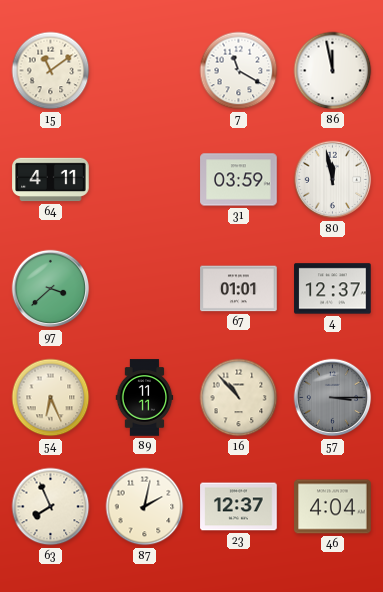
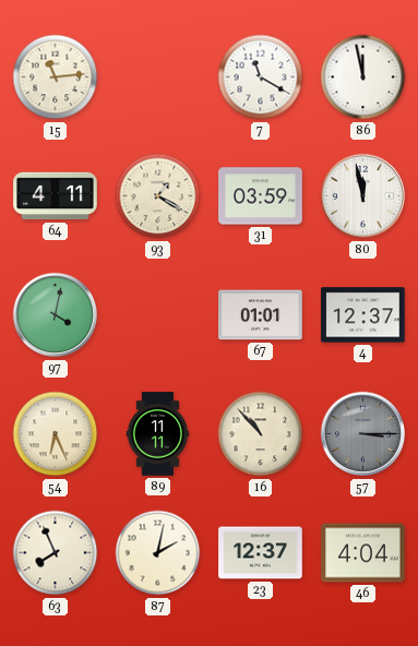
15: 11:09 -> 11:14
93: none -> 1:20
97: 3:38 -> 4:02
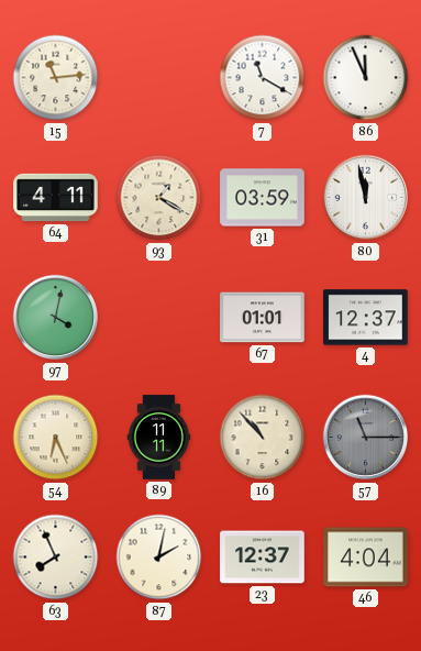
86: 11:58 -> 11:56
57: 3:15 -> 11:15
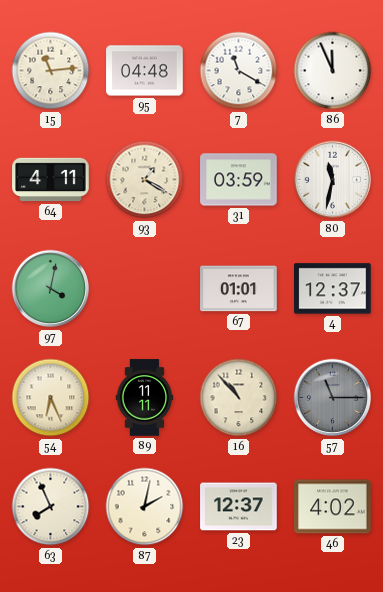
95: none -> 04:48
80: 11:58 -> 11:32
46: 4:04 -> 4:02
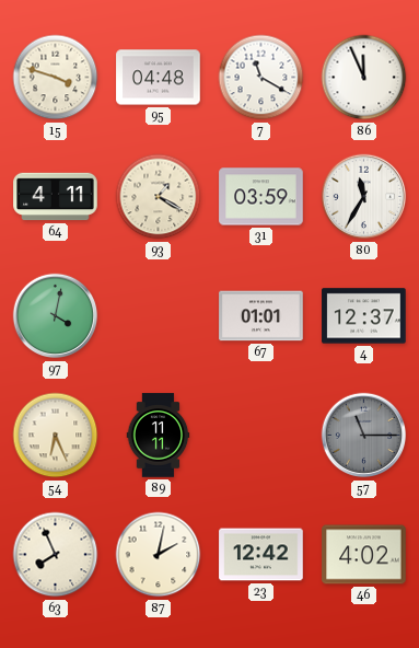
15: 11:14 -> 3:48
80: 11:32 -> 11:35
16: 10:53 -> none
23: 12:37 -> 12:42
